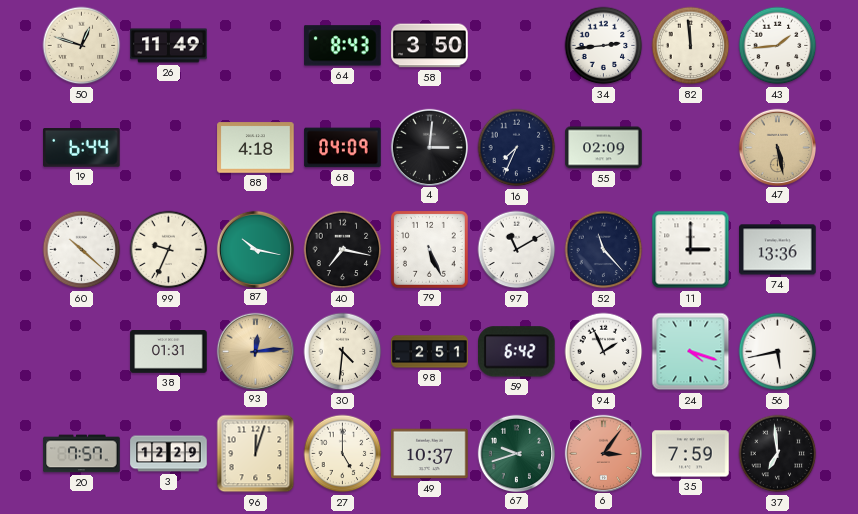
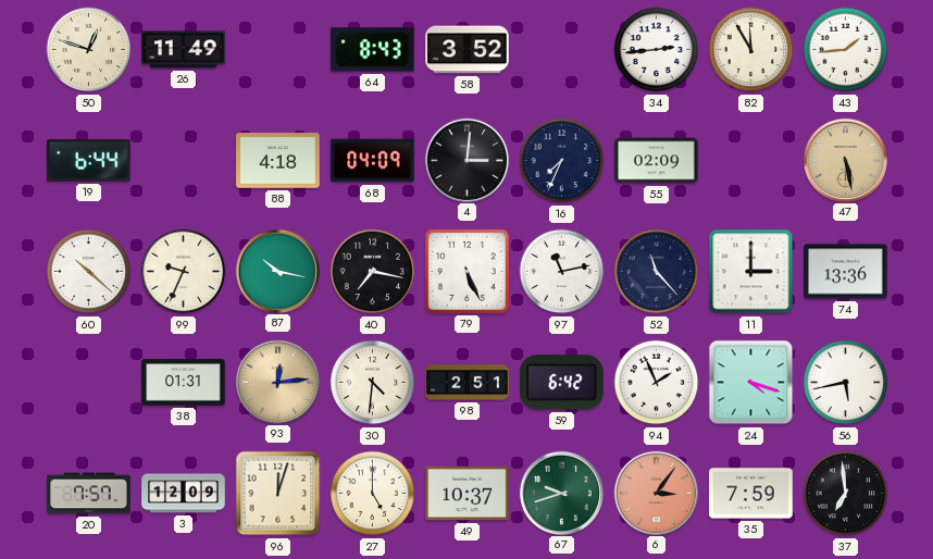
58: 3:50 -> 3:52
82: 11:59 -> 11:55
97: 11:10 -> 11:13
3: 12:29 -> 12:09
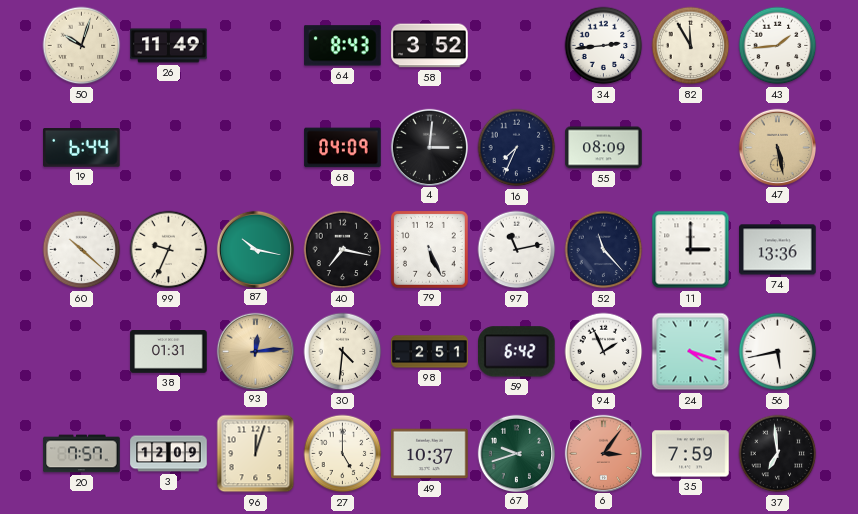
50: 12:48 -> 10:03
88: 4:18 -> none
55: 02:09 -> 08:09
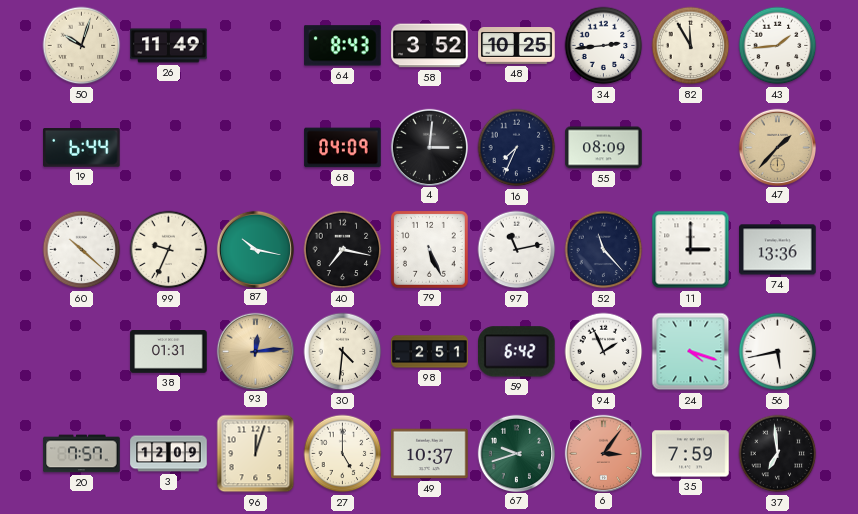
48: none -> 10:25
47: 5:28 -> 1:37
